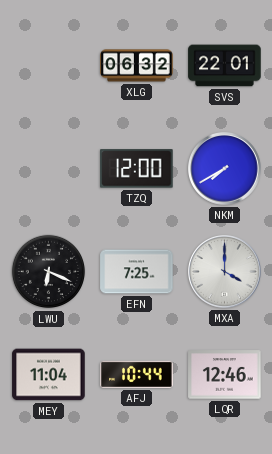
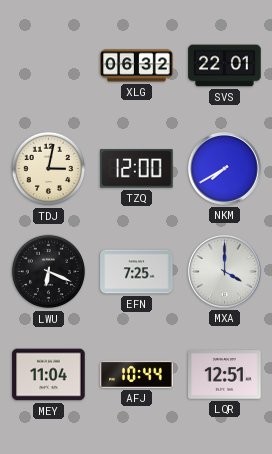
TDJ: none -> 3:02
LQR: 12:46 -> 12:51
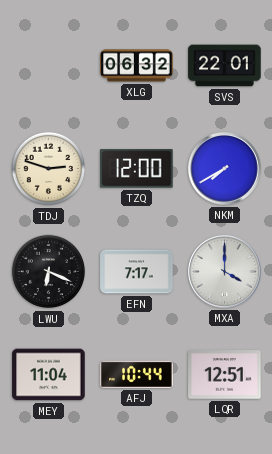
TDJ: 3:02 -> 2:48
EFN: 7:25 -> 7:17
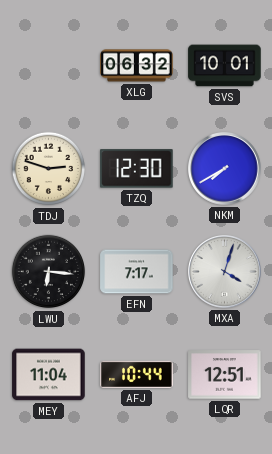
SVS: 22:01 -> 10:01
TZQ: 12:00 -> 12:30
LWU: 6:19 -> 6:16
MXA: 4:00 -> 4:03
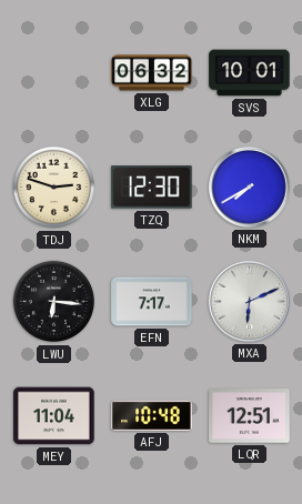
MXA: 4:03 -> 6:11
AFJ: 10:44 -> 10:48
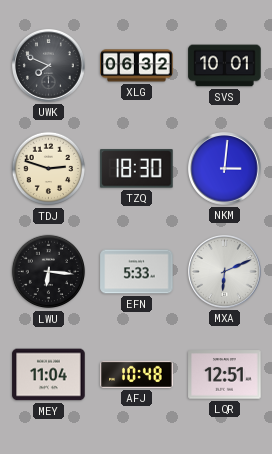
UWK: none -> 7:49
TZQ: 12:30 -> 18:30
NKM: 7:40 -> 3:01
EFN: 7:17 -> 5:33
